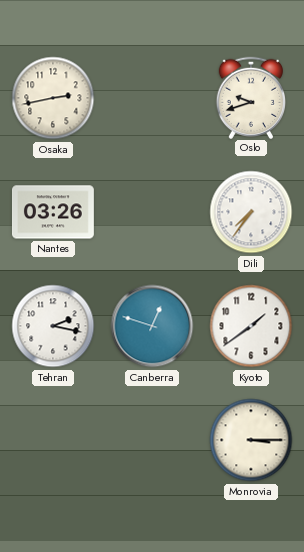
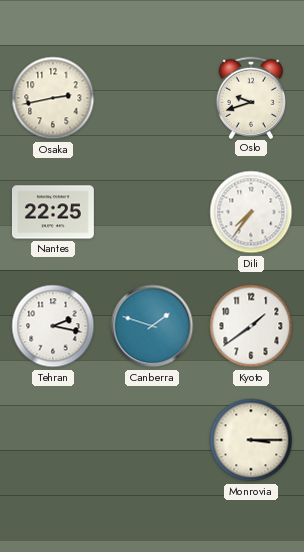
Nantes: 03:26 -> 22:25
Canberra: 12:48 -> 1:48
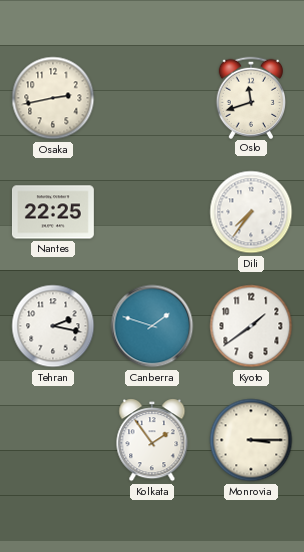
Oslo: 9:42 -> 11:42
Kolkata: none -> 1:54
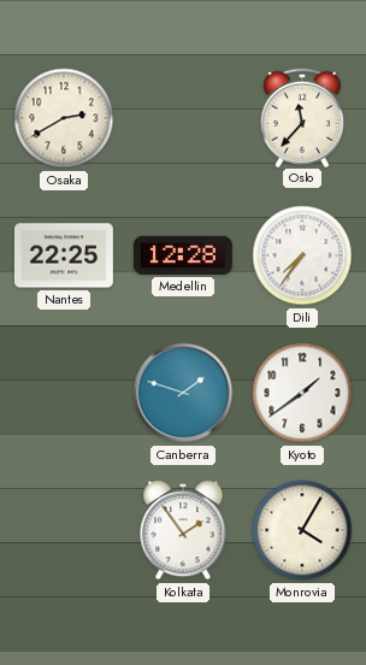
Osaka: 2:43 -> 2:40
Oslo: 11:42 -> 11:37
Medellin: none -> 12:28
Tehran: 2:17 -> none
Monrovia: 3:15 -> 4:05
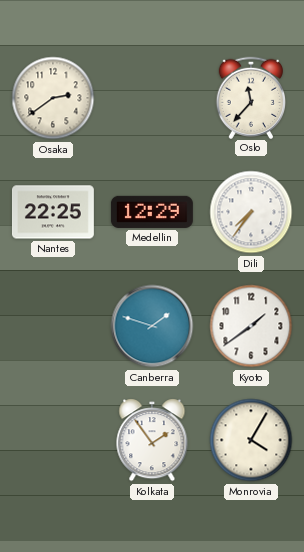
Osaka: 2:40 -> 2:39
Medellin: 12:28 -> 12:29
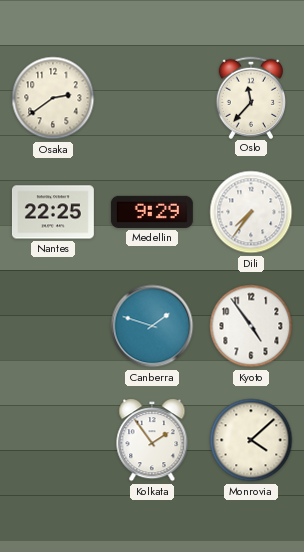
Medellin: 12:29 -> 9:29
Kyoto: 1:39 -> 4:54
Monrovia: 4:05 -> 4:08
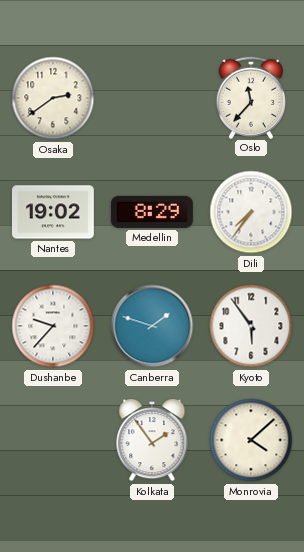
Nantes: 22:25 -> 19:02
Medellin: 9:29 -> 8:29
Dushanbe: none -> 9:37
Kyoto: 4:54 -> 5:54
